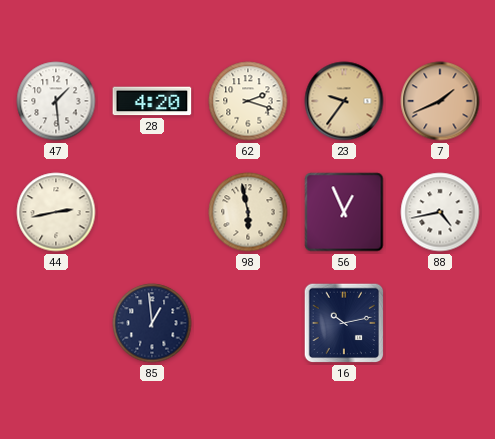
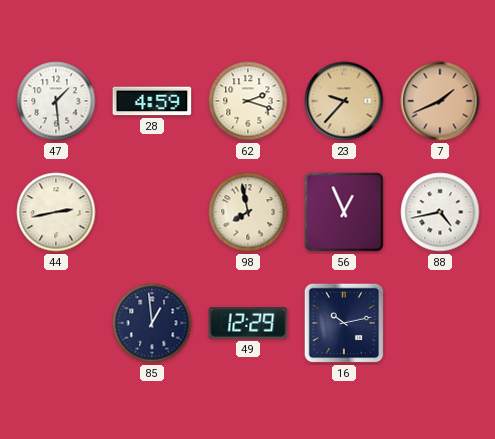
28: 4:20 -> 4:59
23: 9:36 -> 9:37
98: 5:58 -> 7:58
49: none -> 12:29
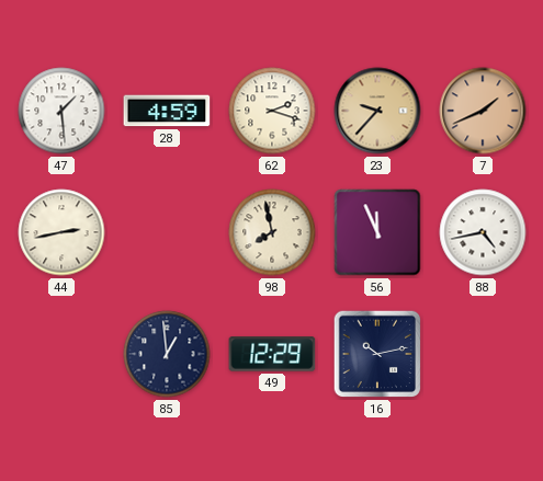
56: 12:56 -> 11:56
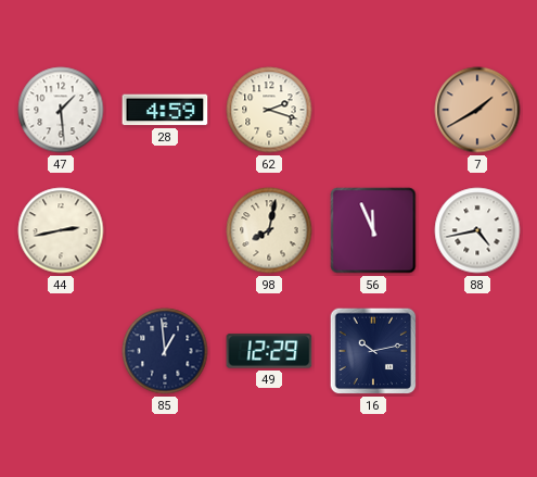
23: 9:37 -> none
7: 1:41 -> 1:40
98: 7:58 -> 8:02
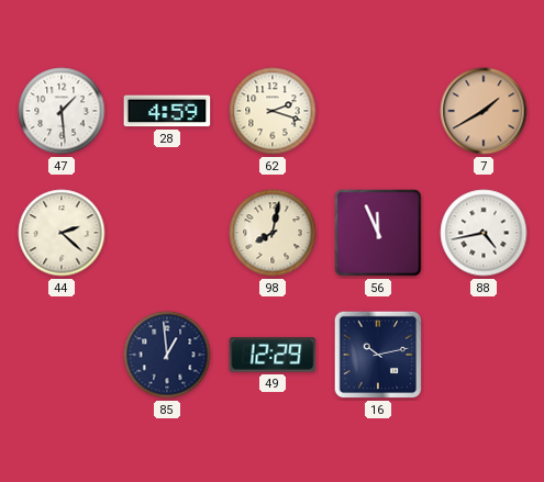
44: 2:43 -> 2:22
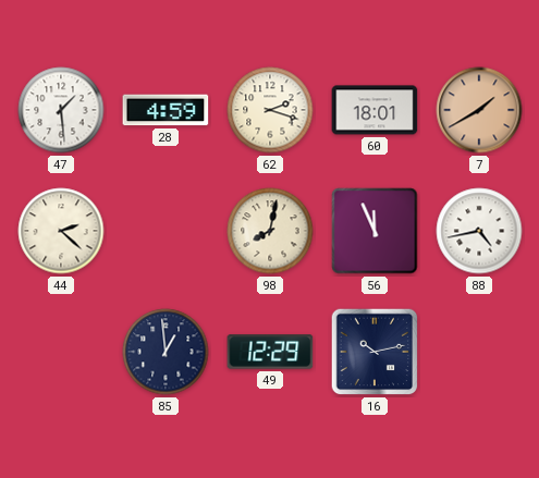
60: none -> 18:01
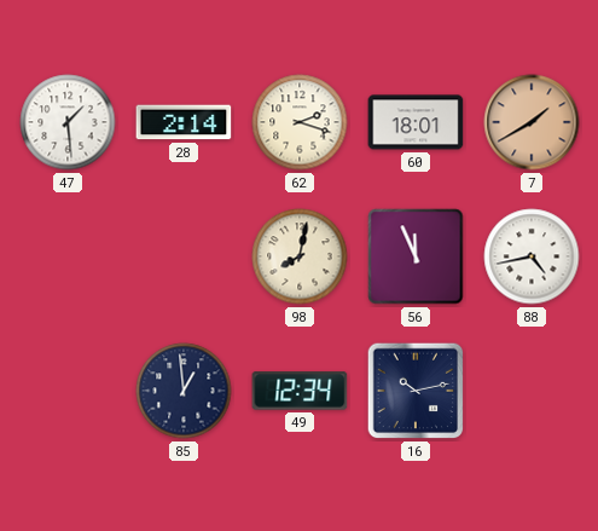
28: 4:59 -> 2:14
44: 2:22 -> none
49: 12:29 -> 12:34
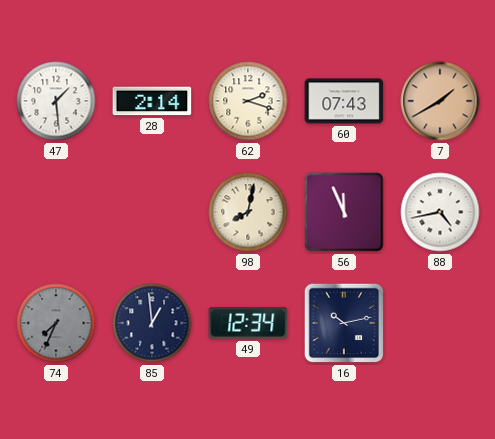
60: 18:01 -> 07:43
74: none -> 7:34
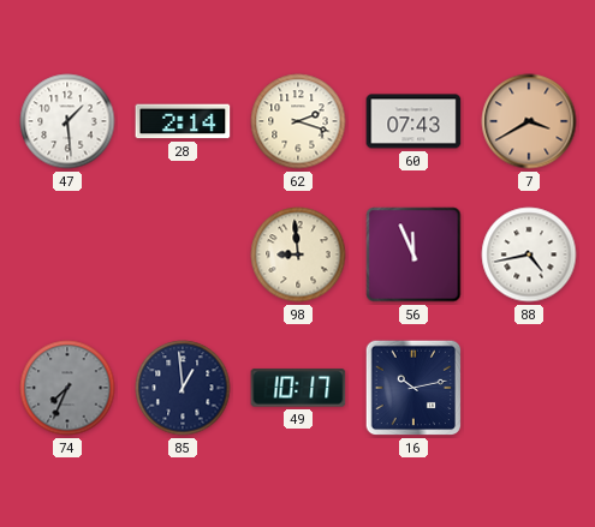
7: 1:40 -> 3:40
98: 8:02 -> 8:59
49: 12:34 -> 10:17
